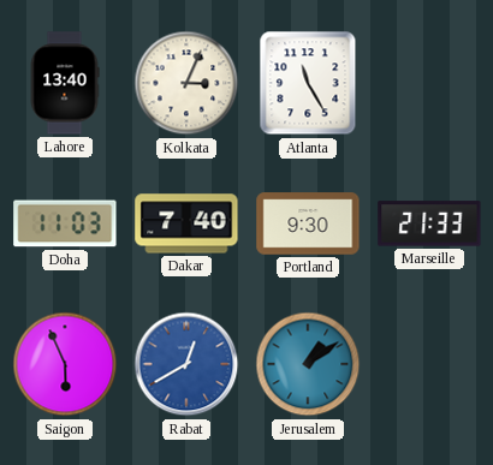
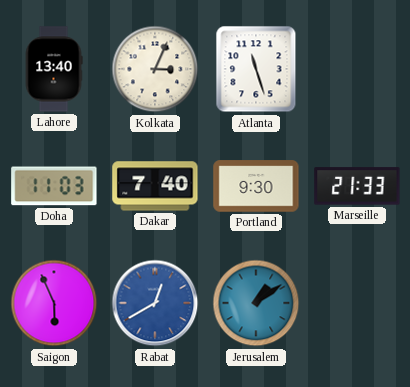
Atlanta: 11:25 -> 11:27
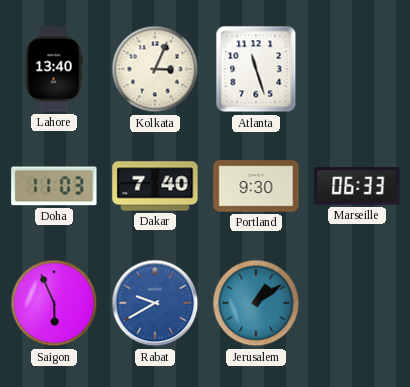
Marseille: 21:33 -> 06:33
Rabat: 12:40 -> 9:40
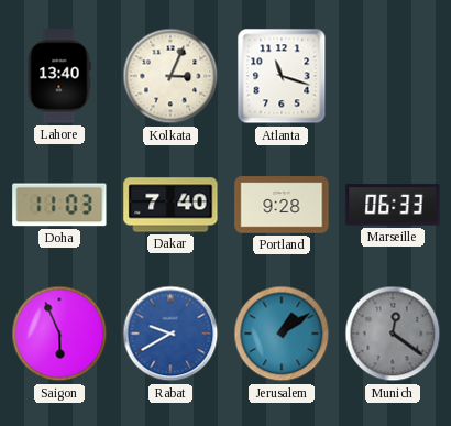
Atlanta: 11:27 -> 11:18
Portland: 9:30 -> 9:28
Munich: none -> 12:21
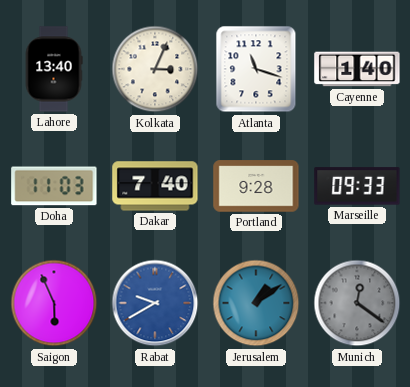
Cayenne: none -> 1:40
Marseille: 06:33 -> 09:33
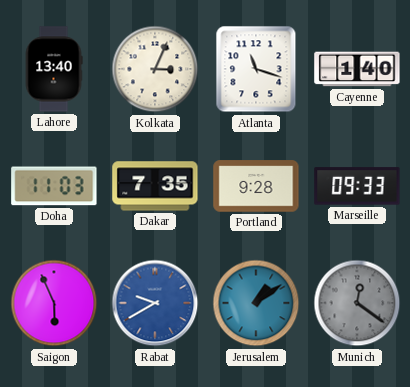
Dakar: 7:40 -> 7:35
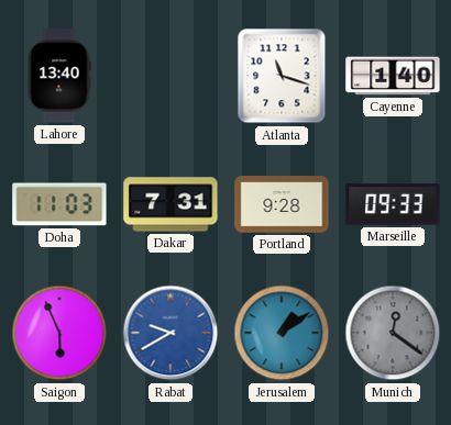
Kolkata: 3:04 -> none
Dakar: 7:35 -> 7:31
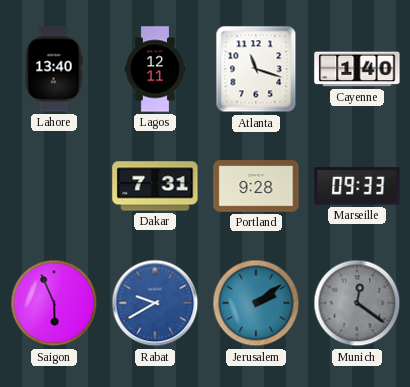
Lagos: none -> 12:11
Doha: 11:03 -> none
Jerusalem: 1:09 -> 2:09
